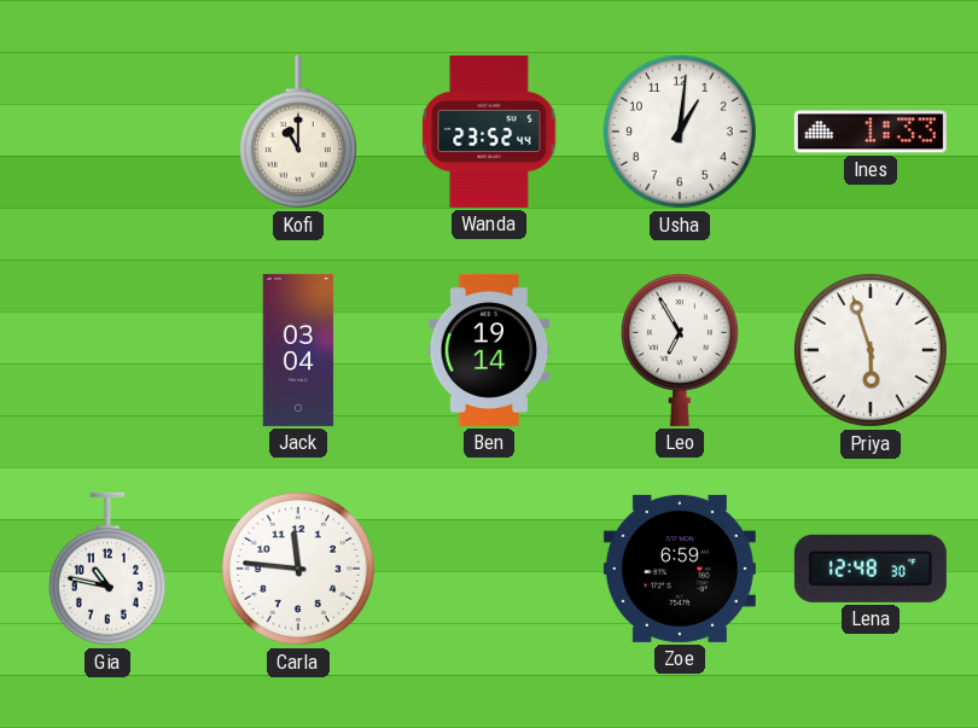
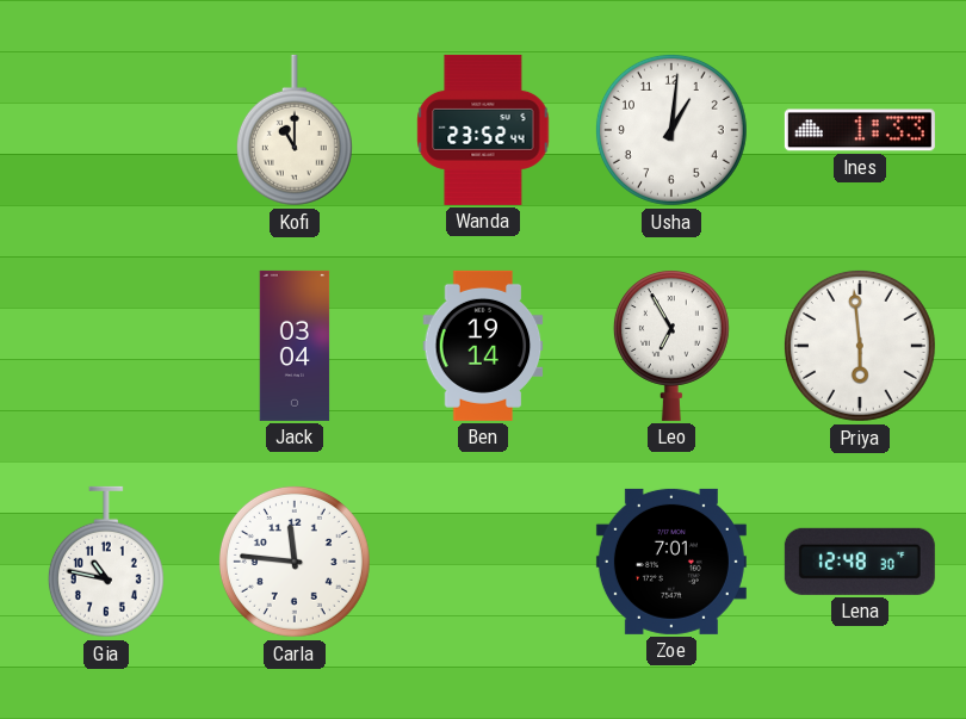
Priya: 5:57 -> 5:59
Zoe: 6:59 -> 7:01
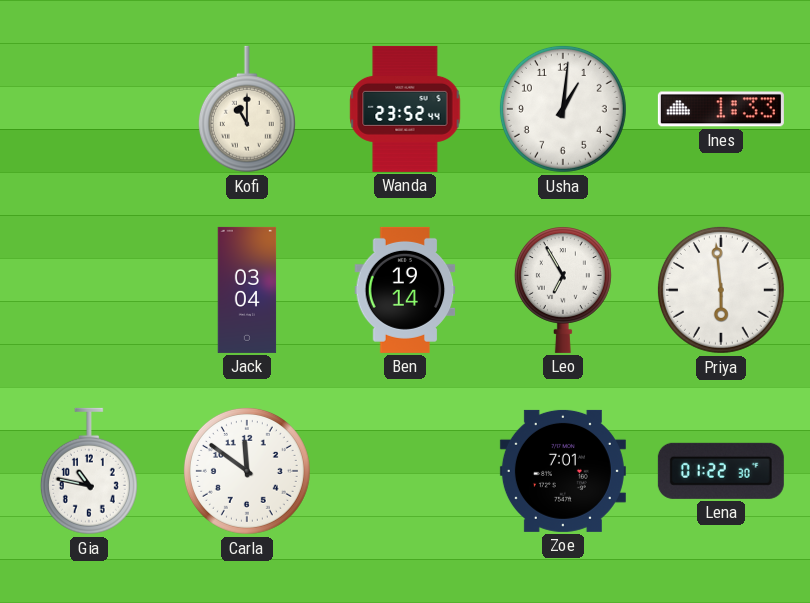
Carla: 11:46 -> 11:51
Lena: 12:48 -> 01:22
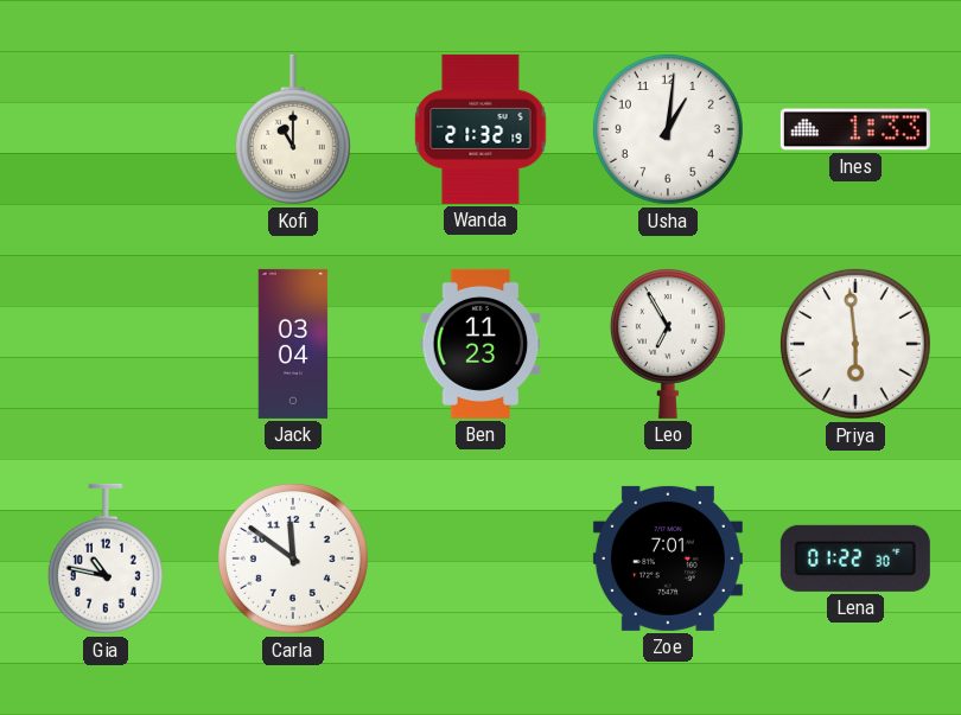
Wanda: 23:52 -> 21:32
Ben: 19:14 -> 11:23
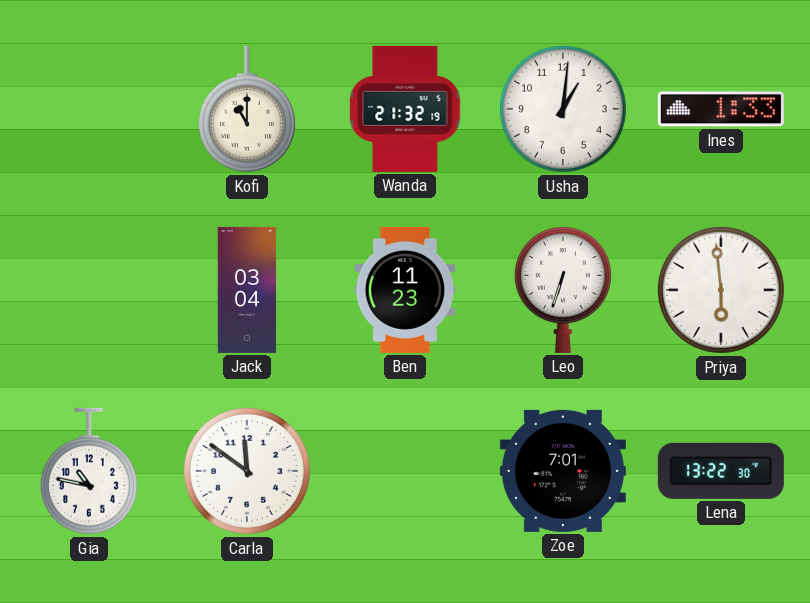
Leo: 6:55 -> 6:33
Lena: 01:22 -> 13:22
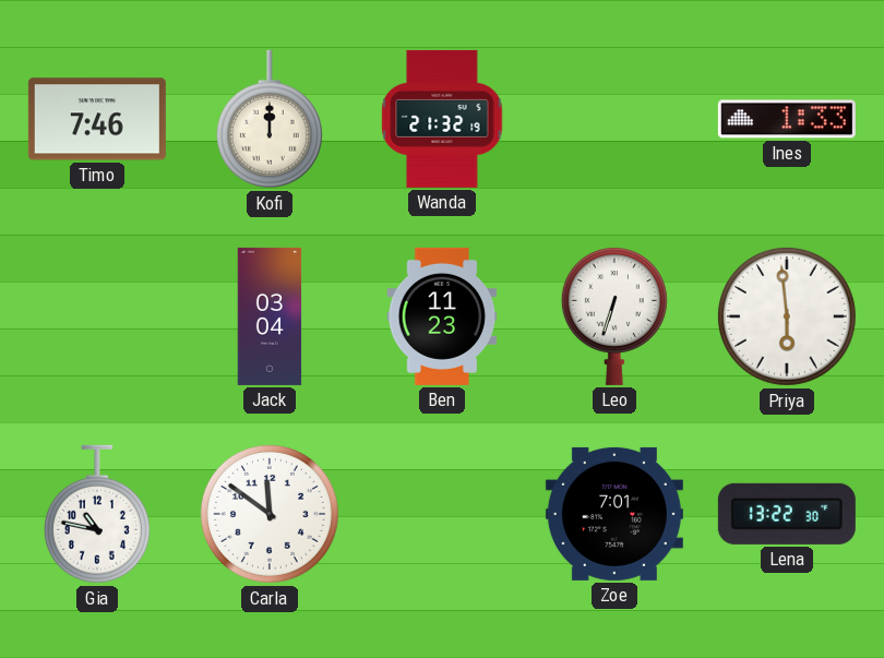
Timo: none -> 7:46
Kofi: 11:00 -> 12:00
Usha: 1:01 -> none
